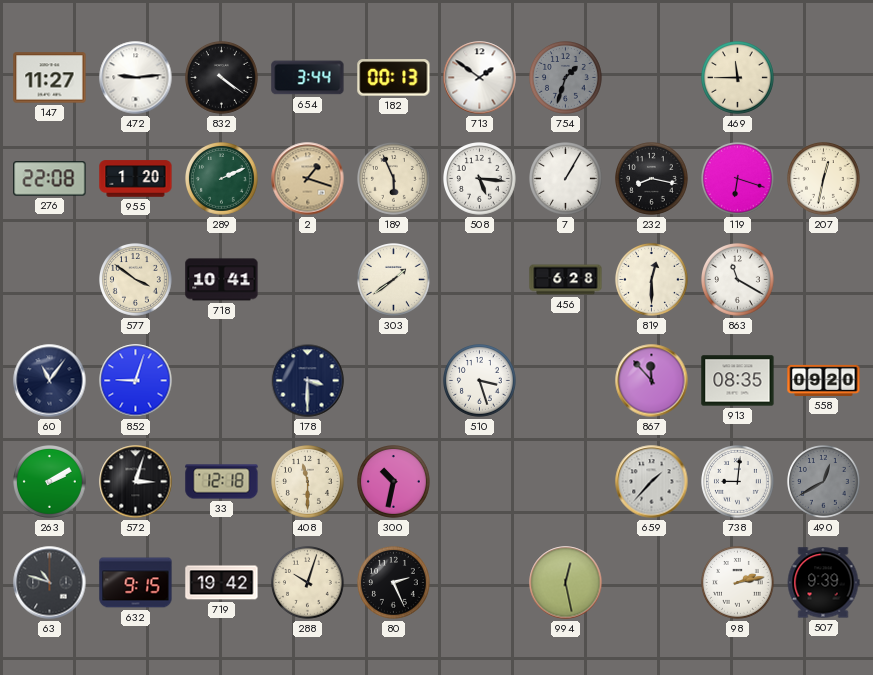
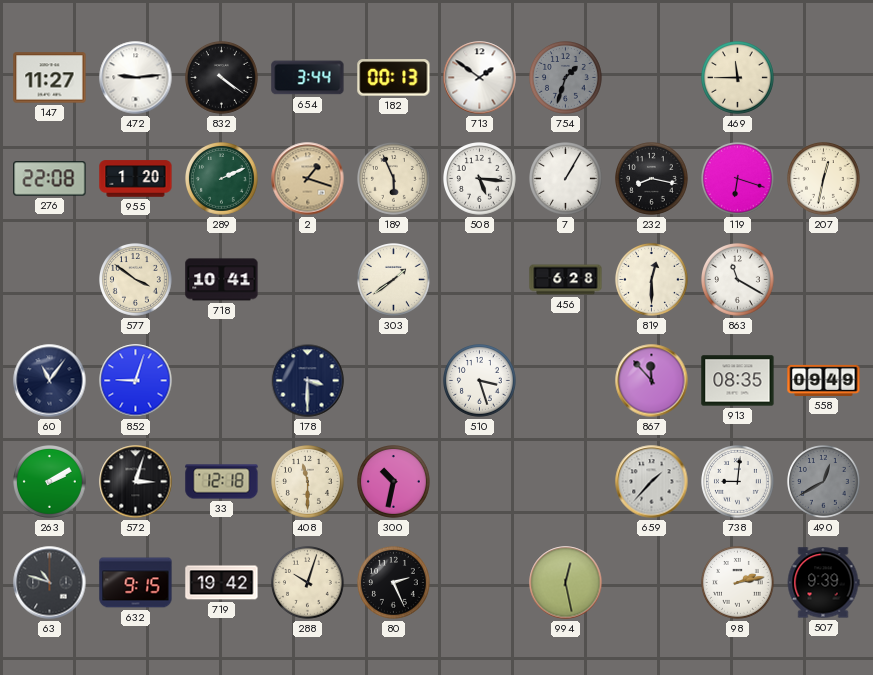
558: 09:20 -> 09:49
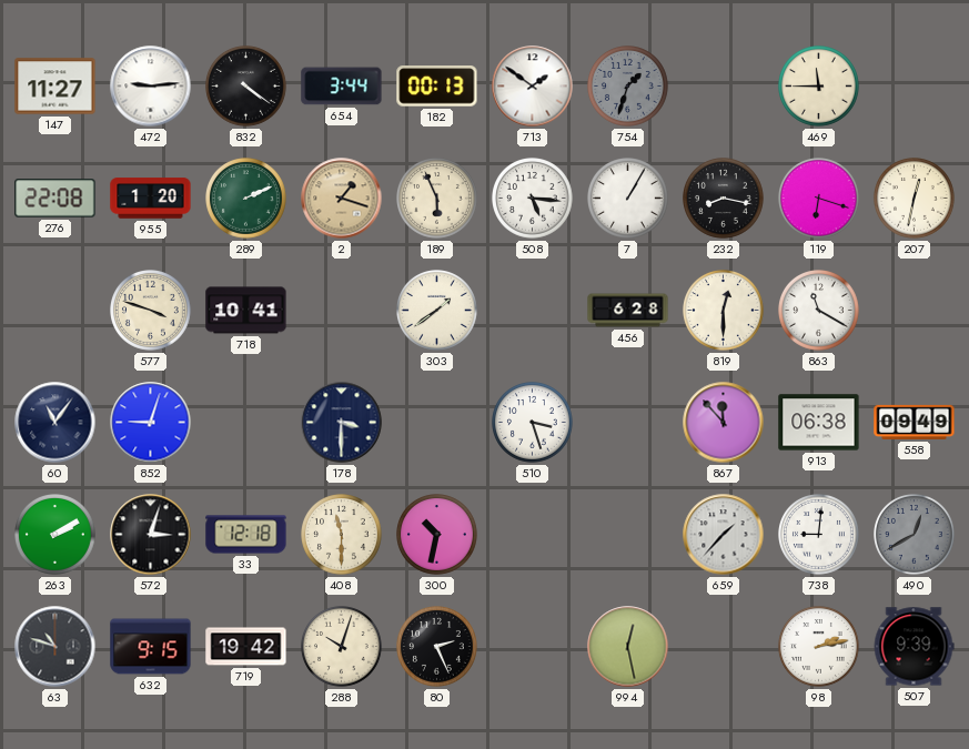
577: 3:51 -> 3:48
913: 08:35 -> 06:38
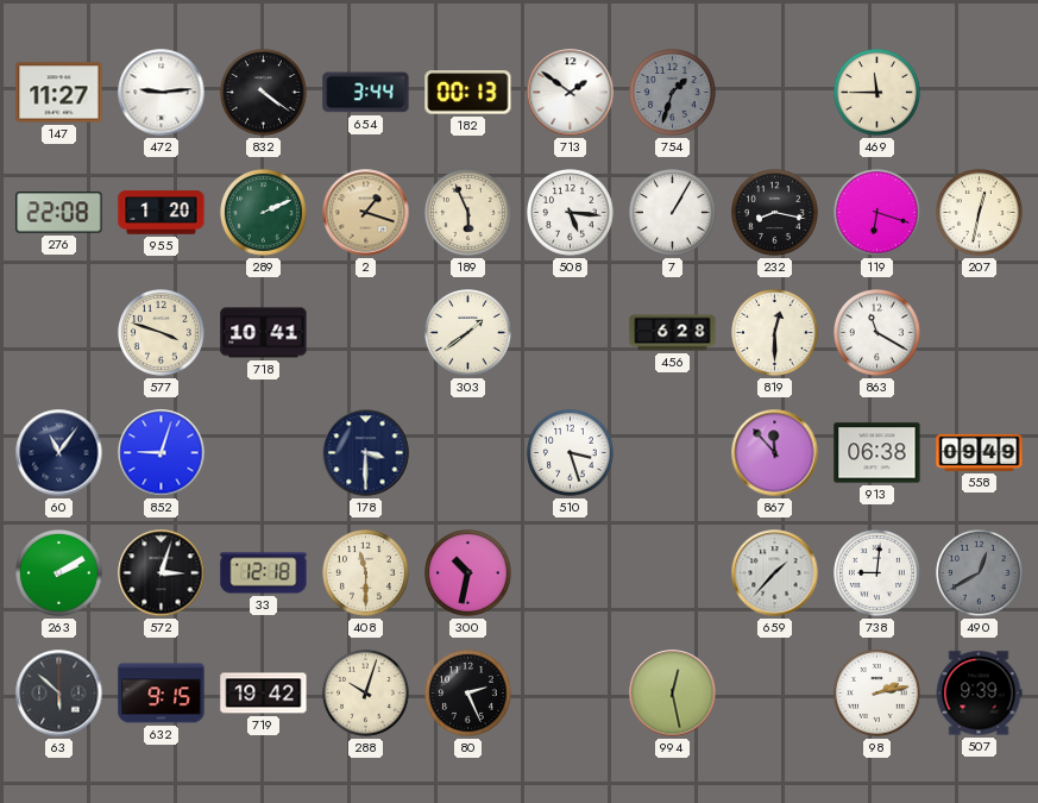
63: 10:48 -> 5:52
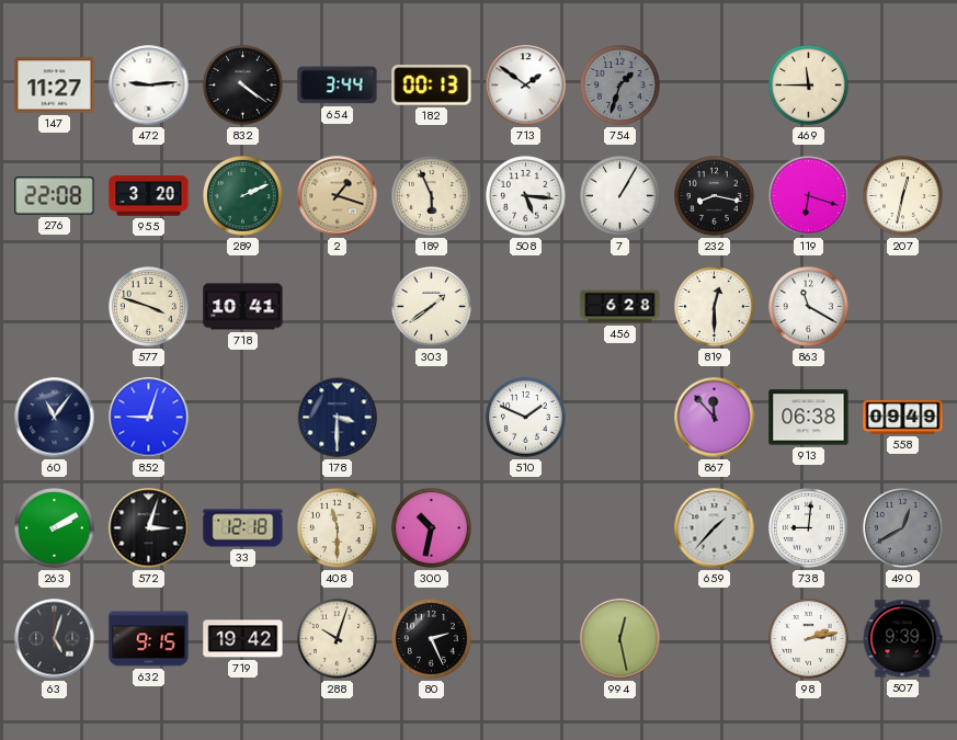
955: 1:20 -> 3:20
510: 3:27 -> 1:49
63: 5:52 -> 5:03
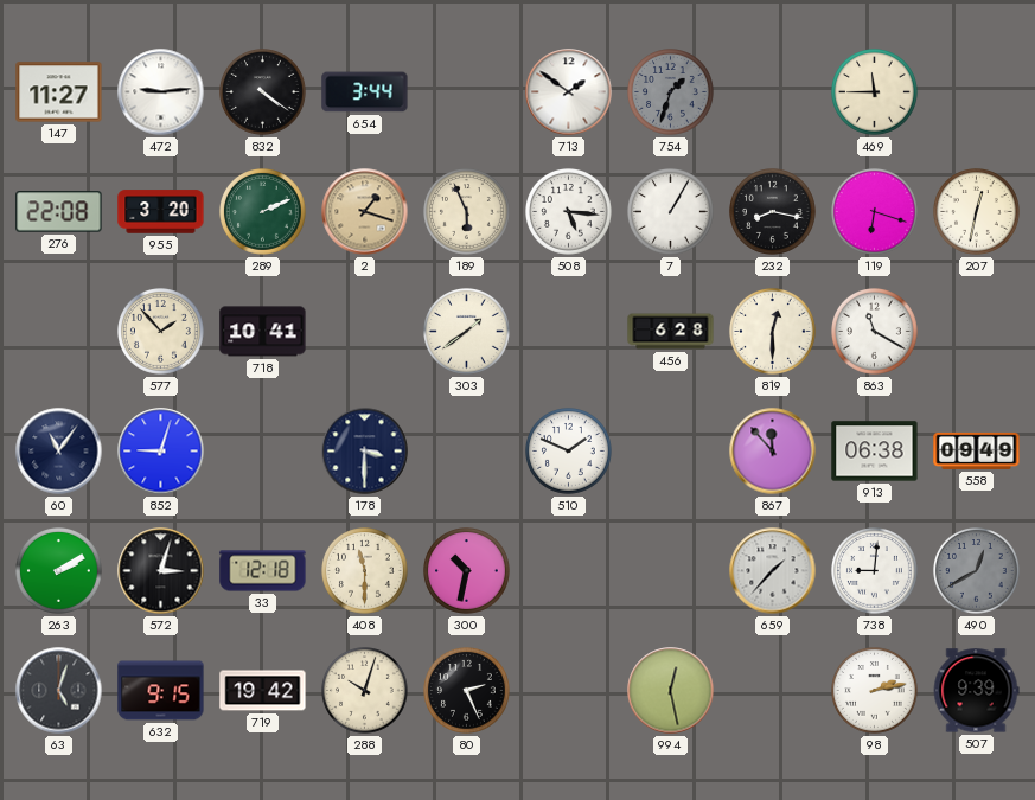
182: 00:13 -> none
577: 3:48 -> 1:53
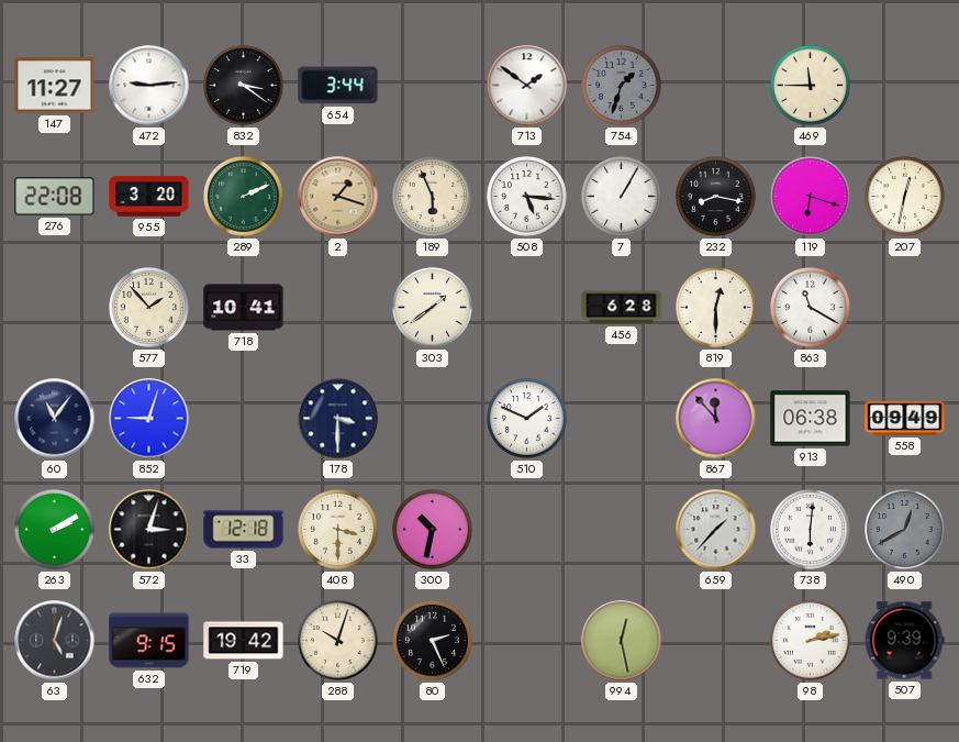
832: 4:21 -> 3:21
408: 11:30 -> 3:30
738: 9:01 -> 6:01
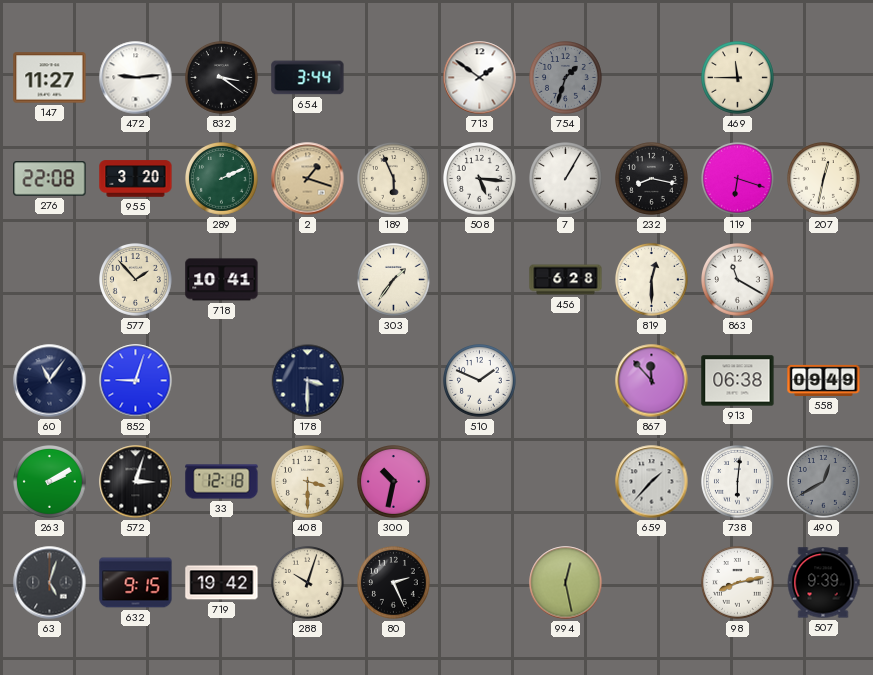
303: 1:39 -> 1:36
98: 2:13 -> 8:13
